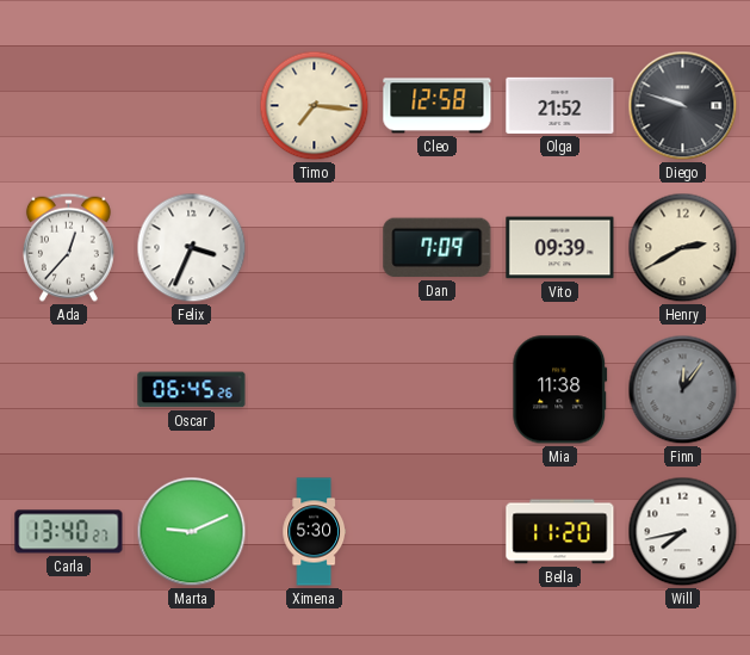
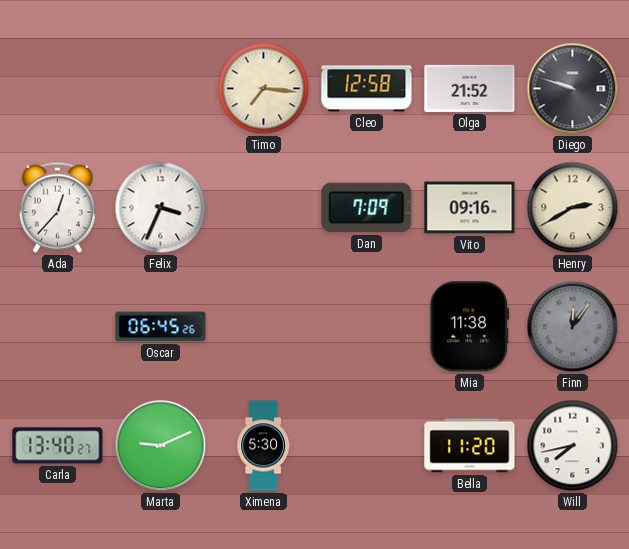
Vito: 09:39 -> 09:16
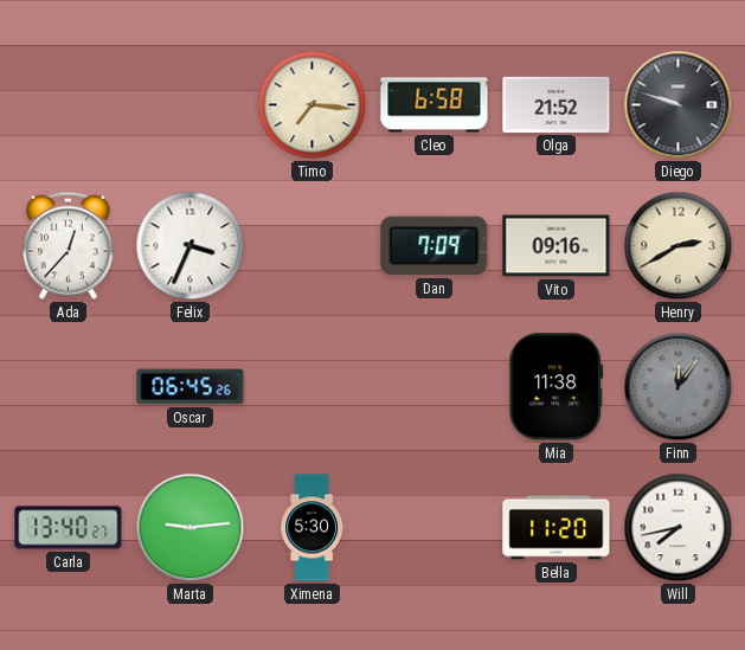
Cleo: 12:58 -> 6:58
Marta: 9:11 -> 9:14
